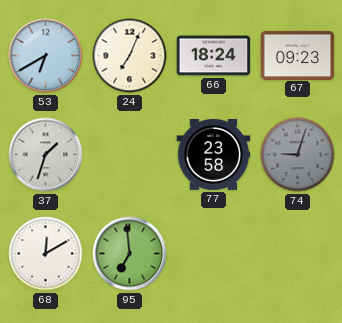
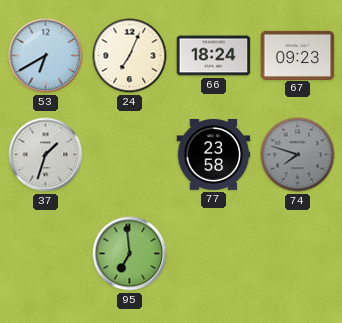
74: 9:03 -> 7:48
68: 12:10 -> none
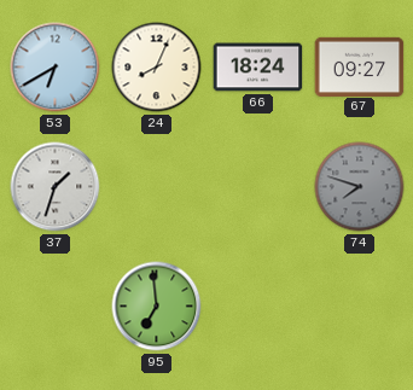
24: 7:04 -> 8:04
67: 09:23 -> 09:27
77: 23:58 -> none
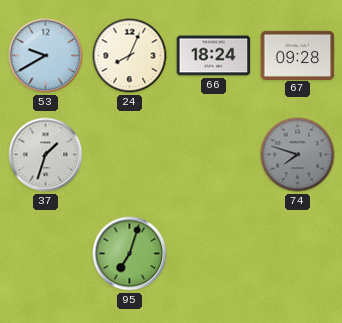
53: 6:40 -> 9:40
67: 09:27 -> 09:28
95: 6:59 -> 7:03
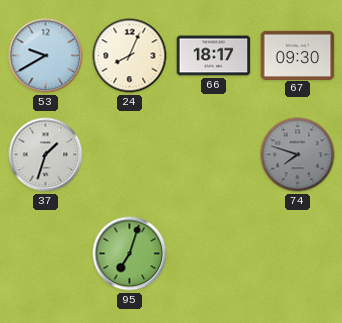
66: 18:24 -> 18:17
67: 09:28 -> 09:30
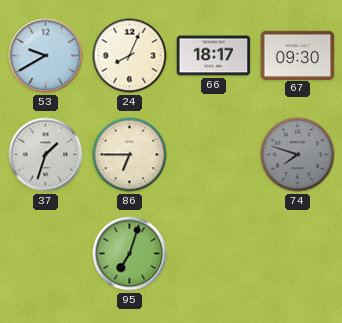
86: none -> 6:45
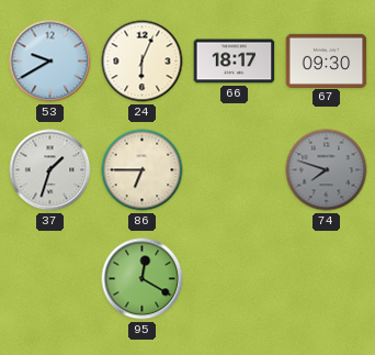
24: 8:04 -> 6:04
95: 7:03 -> 12:20
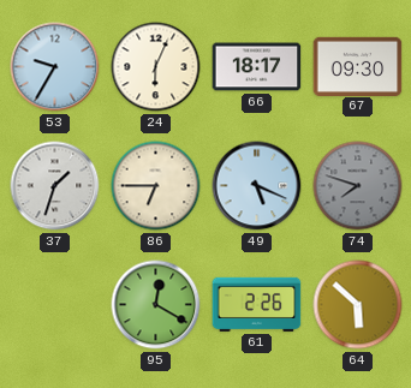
53: 9:40 -> 9:35
49: none -> 5:19
61: none -> 2:26
64: none -> 5:52
